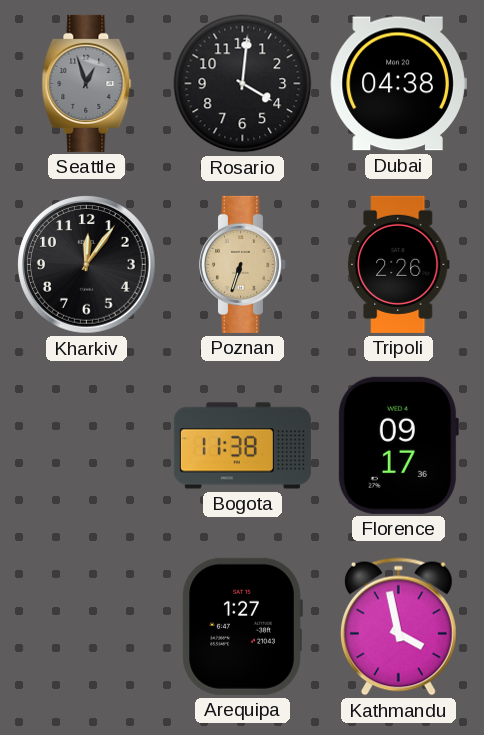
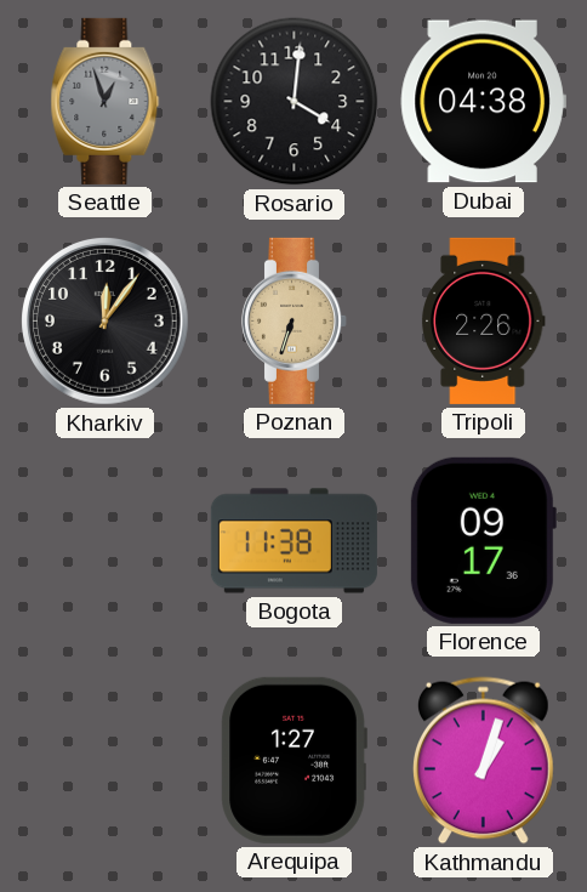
Kathmandu: 3:58 -> 1:03
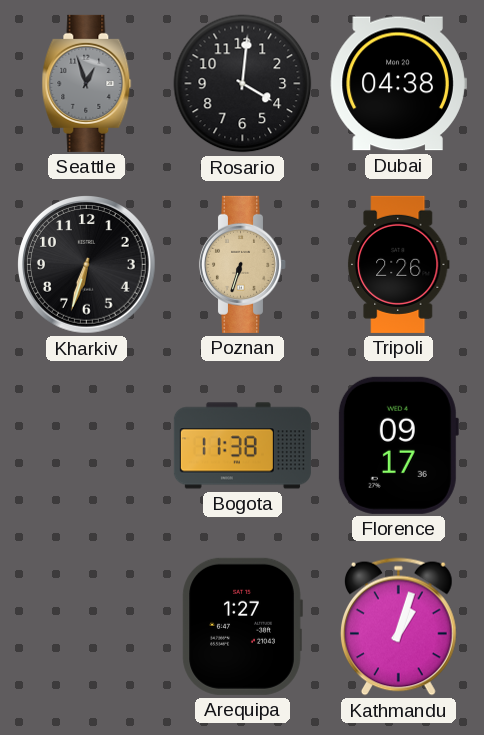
Kharkiv: 12:06 -> 6:33
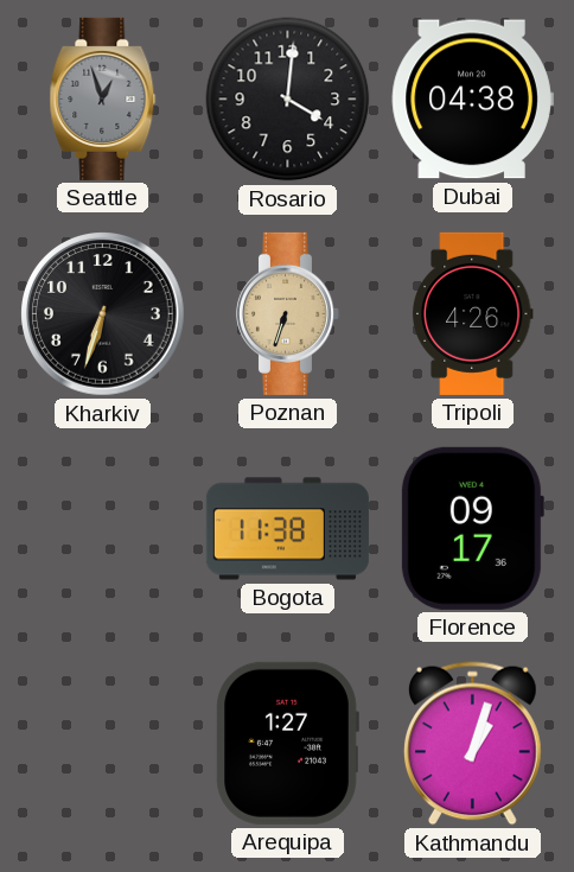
Tripoli: 2:26 -> 4:26
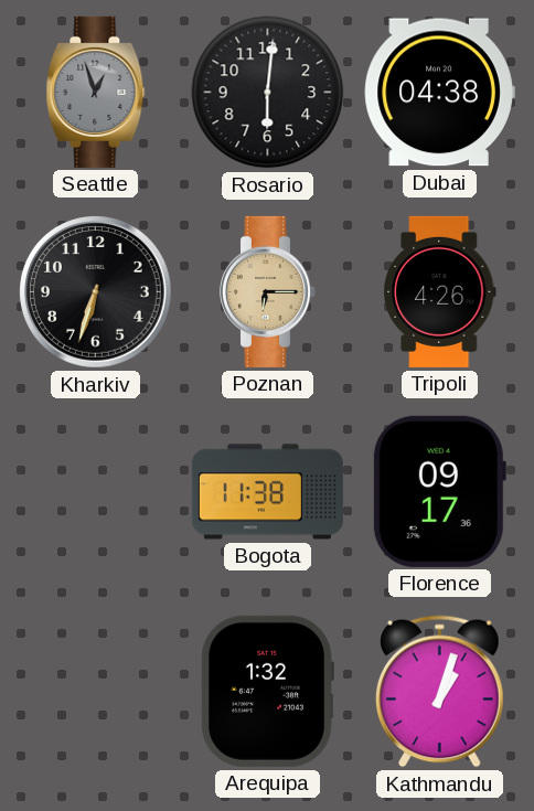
Rosario: 4:01 -> 6:01
Poznan: 6:33 -> 6:15
Arequipa: 1:27 -> 1:32
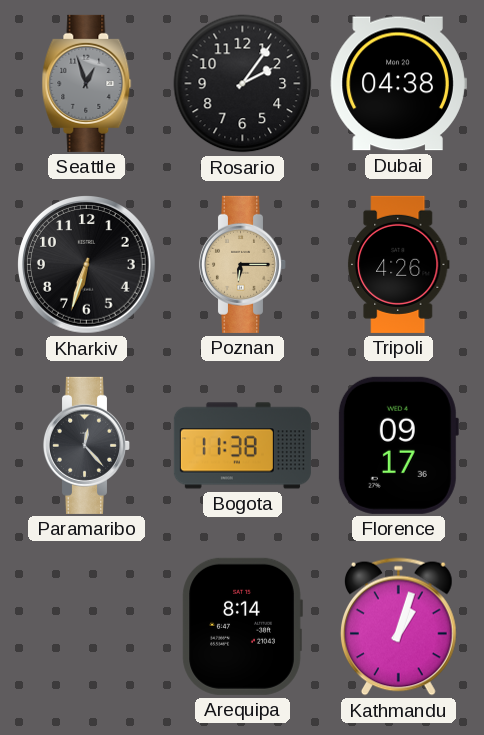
Rosario: 6:01 -> 2:06
Paramaribo: none -> 12:23
Arequipa: 1:32 -> 8:14
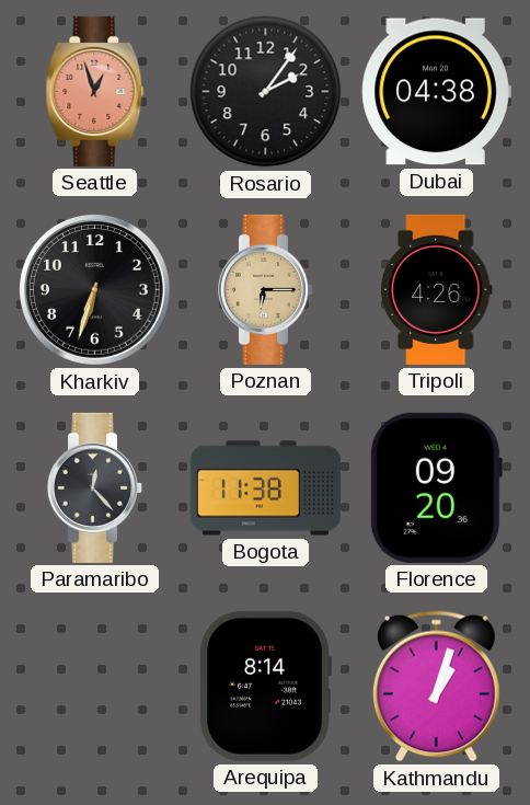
Seattle dial: grey -> salmon
Florence: 09:17 -> 09:20
